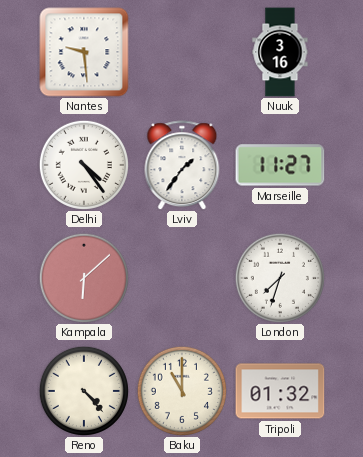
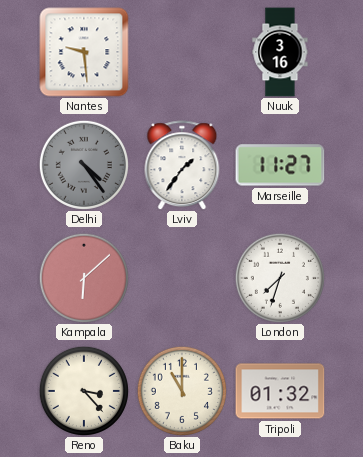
Delhi dial: white -> grey
Reno: 4:23 -> 3:23
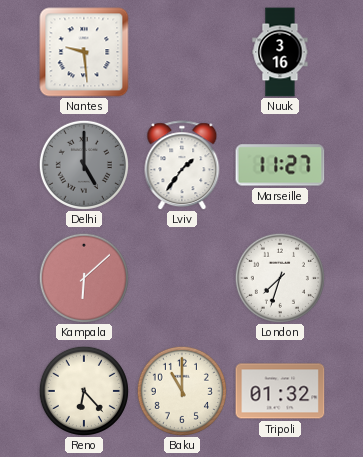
Delhi: 4:24 -> 5:00
Reno: 3:23 -> 6:23
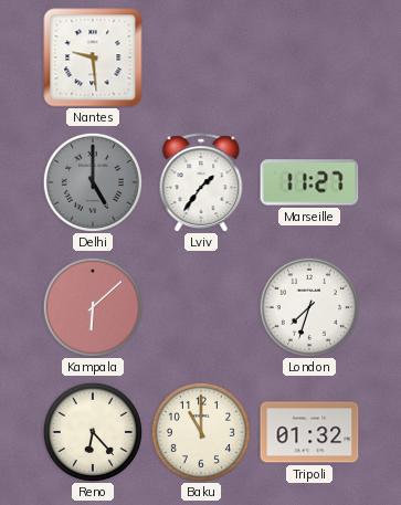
Nuuk: 3:16 -> none
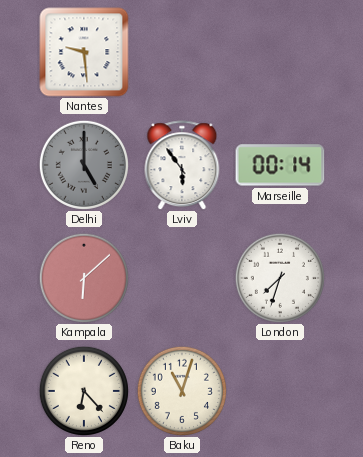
Lviv: 1:36 -> 5:54
Marseille: 11:27 -> 00:14
Baku: 11:00 -> 11:03
Tripoli: 01:32 -> none
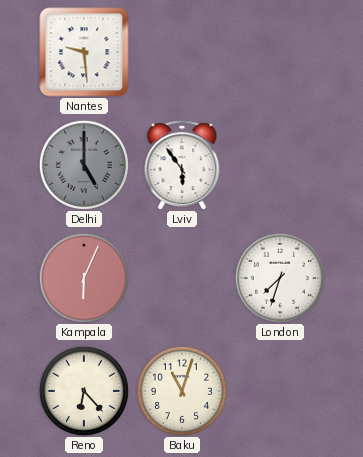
Marseille: 00:14 -> none
Kampala: 6:08 -> 6:04
